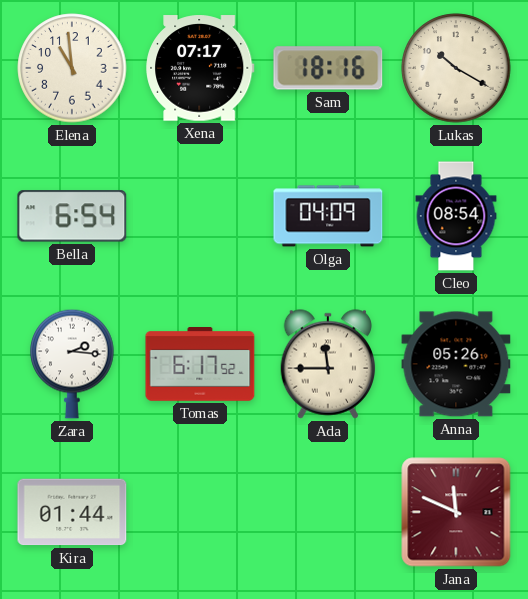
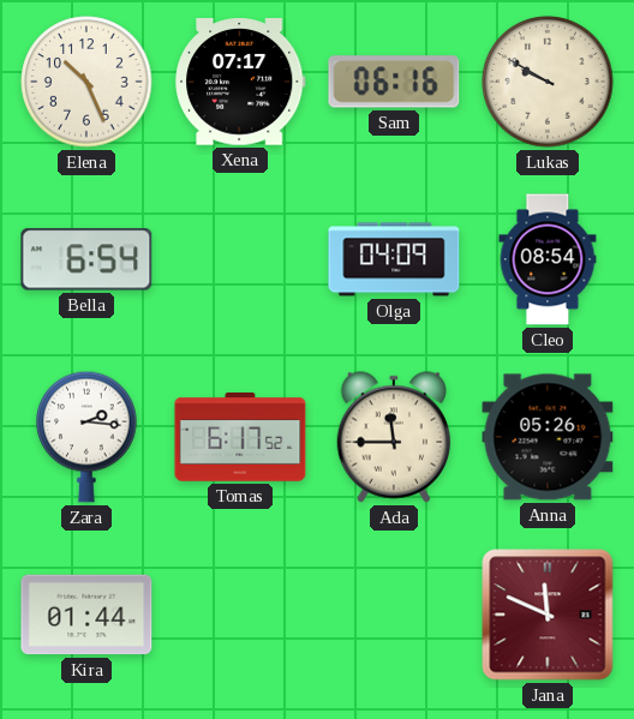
Elena: 10:59 -> 10:26
Sam: 18:16 -> 06:16
Lukas: 10:20 -> 9:50
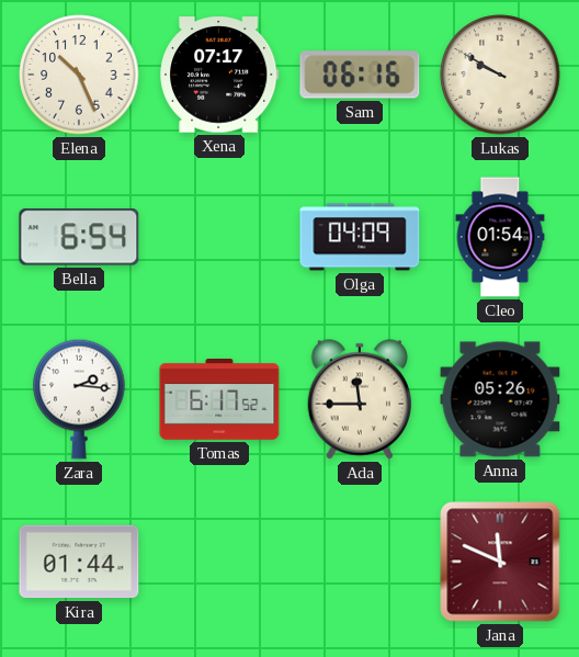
Cleo: 08:54 -> 01:54
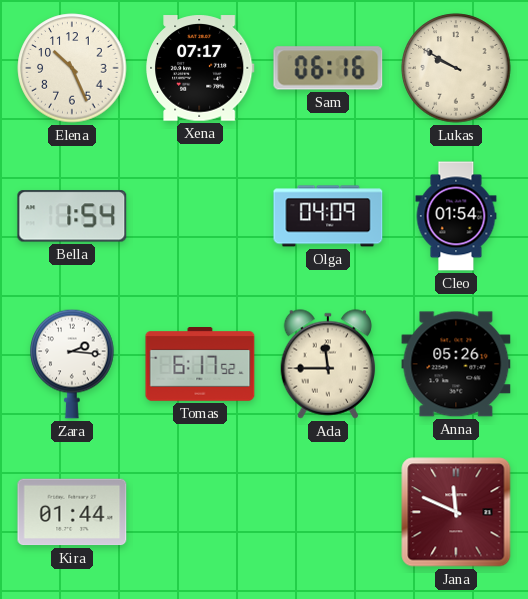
Bella: 6:54 -> 1:54
